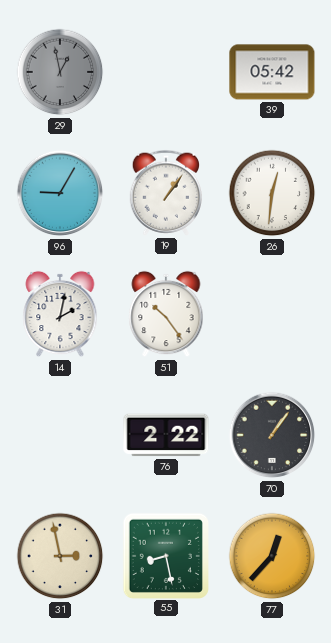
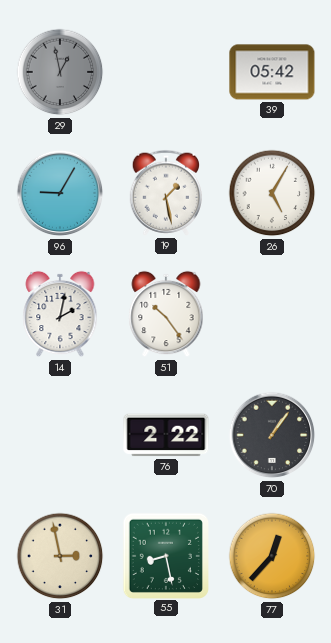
19: 1:06 -> 1:28
26: 12:31 -> 5:05
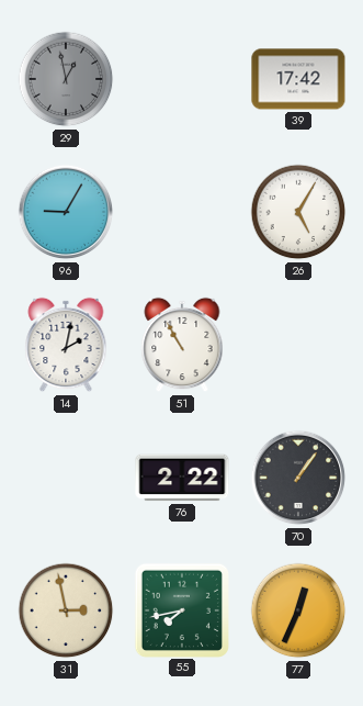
39: 05:42 -> 17:42
19: 1:28 -> none
51: 10:24 -> 10:55
55: 8:28 -> 7:43
77: 12:37 -> 12:34
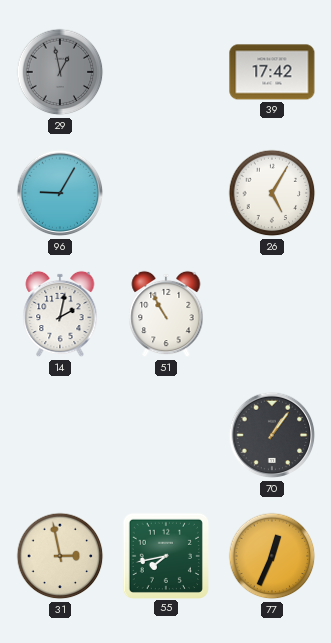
76: 2:22 -> none
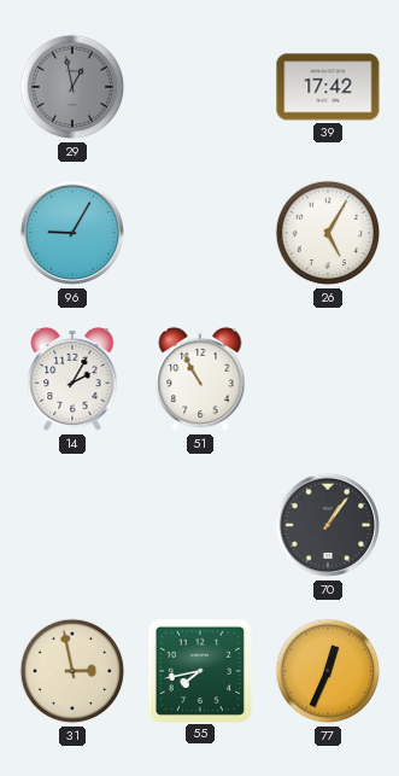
14: 2:02 -> 2:05
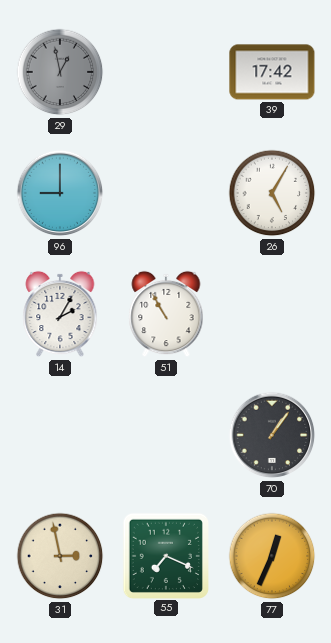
96: 9:05 -> 9:00
55: 7:43 -> 7:19
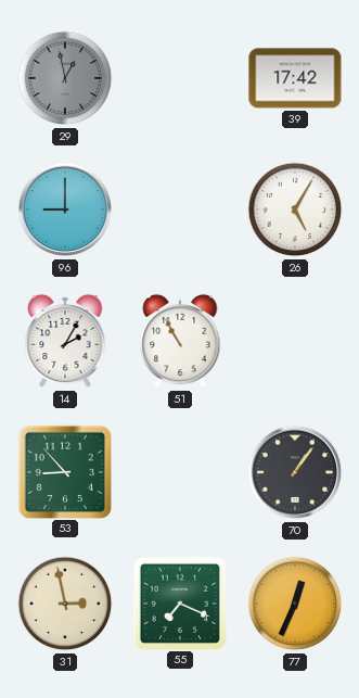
53: none -> 8:53
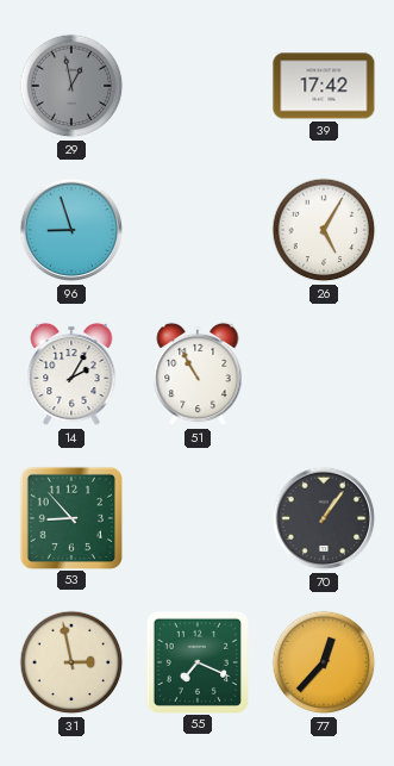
96: 9:00 -> 8:57
77: 12:34 -> 12:37
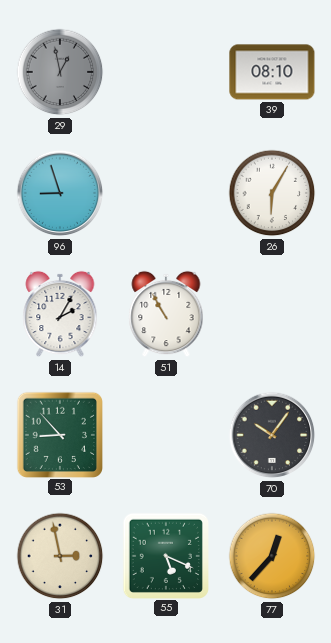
39: 17:42 -> 08:10
26: 5:05 -> 6:05
70: 1:06 -> 10:06
55: 7:19 -> 5:19
